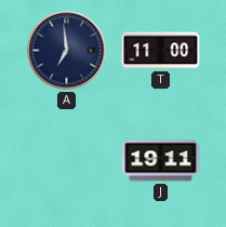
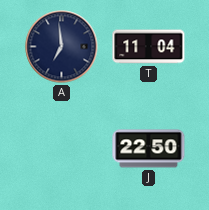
T: 11:00 -> 11:04
J: 19:11 -> 22:50
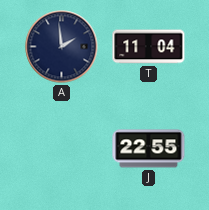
A: 6:59 -> 1:59
J: 22:50 -> 22:55
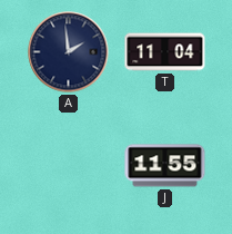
J: 22:55 -> 11:55
